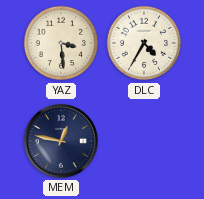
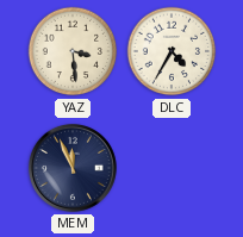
MEM: 12:47 -> 11:56
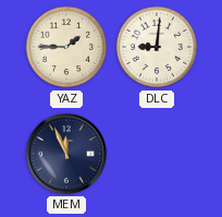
YAZ: 3:29 -> 1:45
DLC: 4:35 -> 9:01
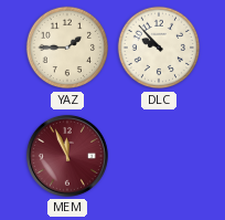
DLC: 9:01 -> 9:53
MEM dial: navy -> burgundy
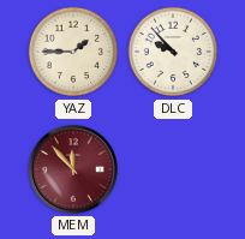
MEM: 11:56 -> 11:53
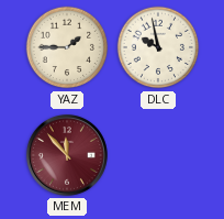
DLC: 9:53 -> 9:58
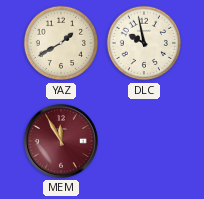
YAZ: 1:45 -> 1:40
MEM: 11:53 -> 11:55
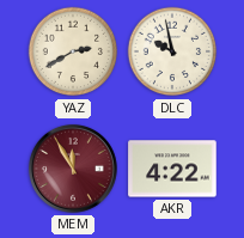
YAZ: 1:40 -> 2:40
AKR: none -> 4:22
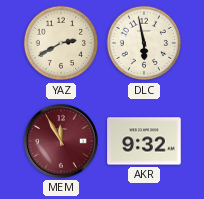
DLC: 9:58 -> 5:58
AKR: 4:22 -> 9:32
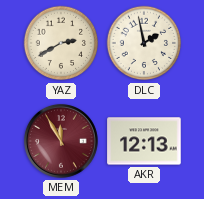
DLC: 5:58 -> 1:58
AKR: 9:32 -> 12:13
